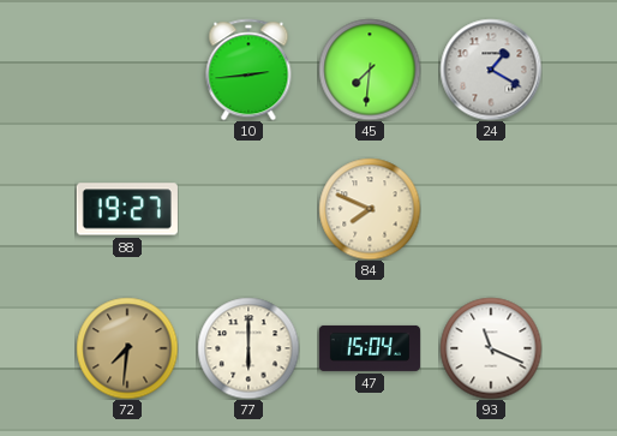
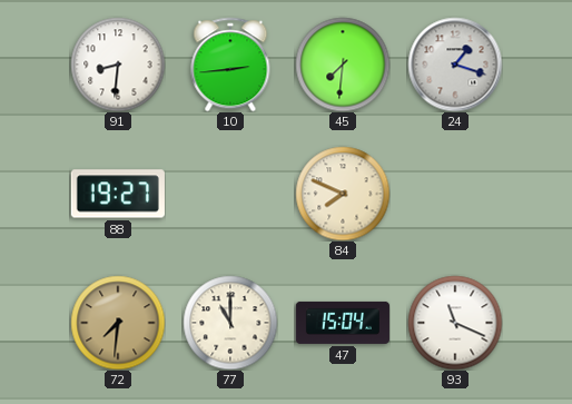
91: none -> 8:31
24: 1:20 -> 1:18
77: 6:00 -> 11:00
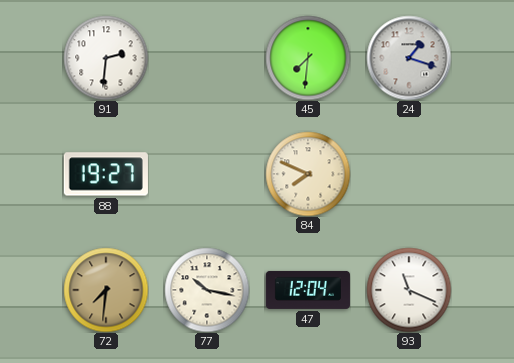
91: 8:31 -> 2:31
10: 2:44 -> none
77: 11:00 -> 10:17
47: 15:04 -> 12:04
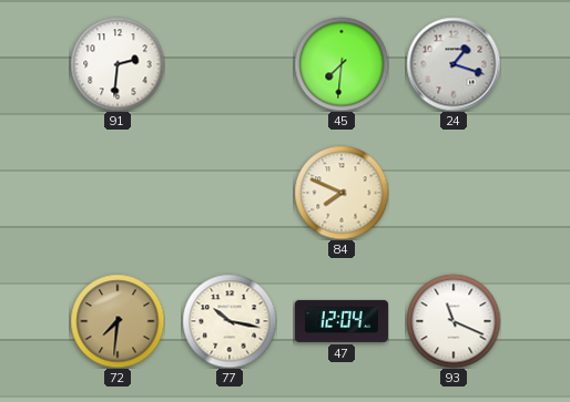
88: 19:27 -> none
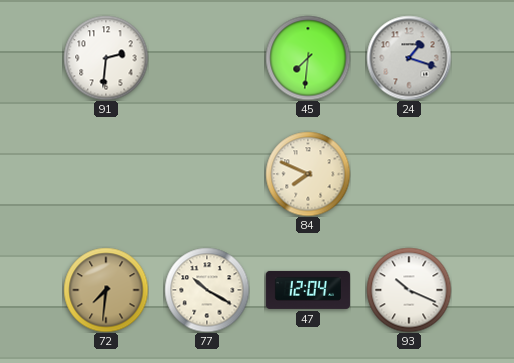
77: 10:17 -> 10:20
93: 11:19 -> 10:19
